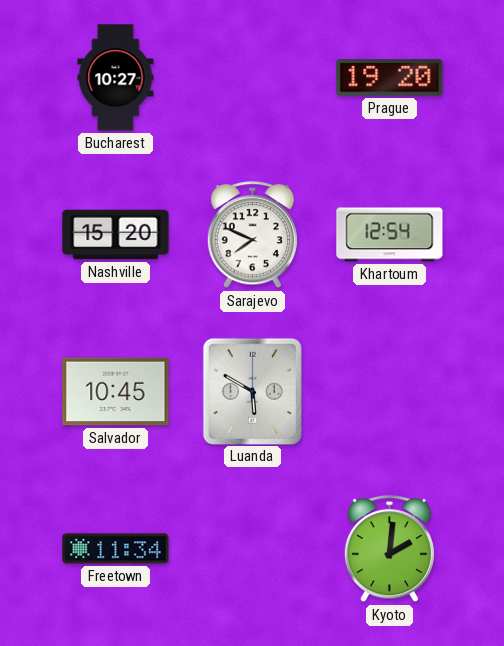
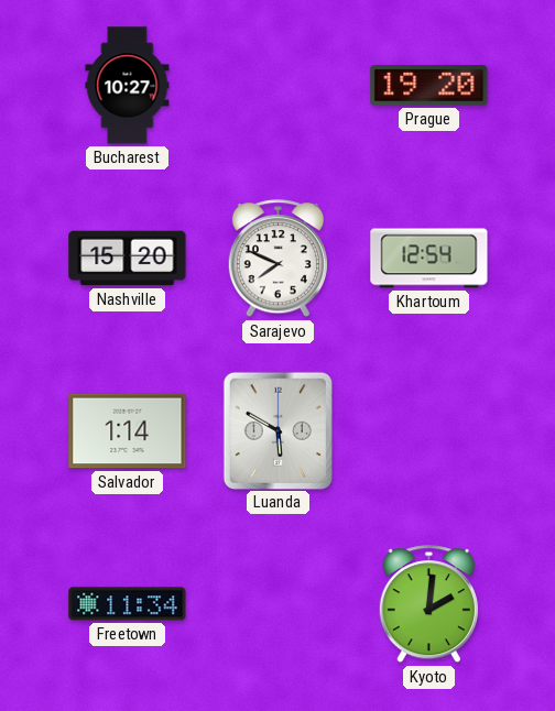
Salvador: 10:45 -> 1:14
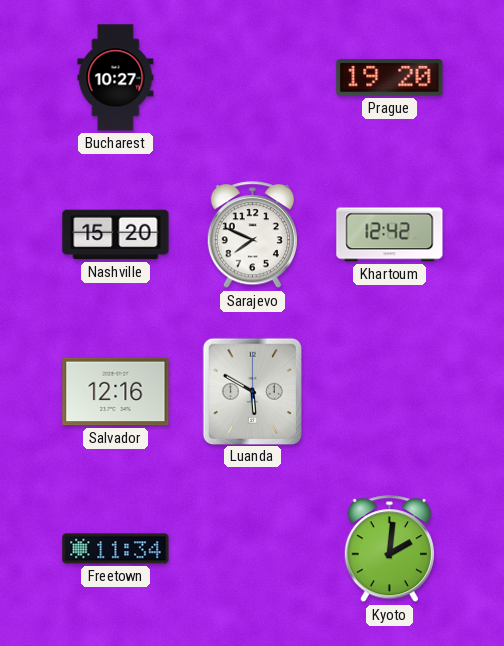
Khartoum: 12:54 -> 12:42
Salvador: 1:14 -> 12:16
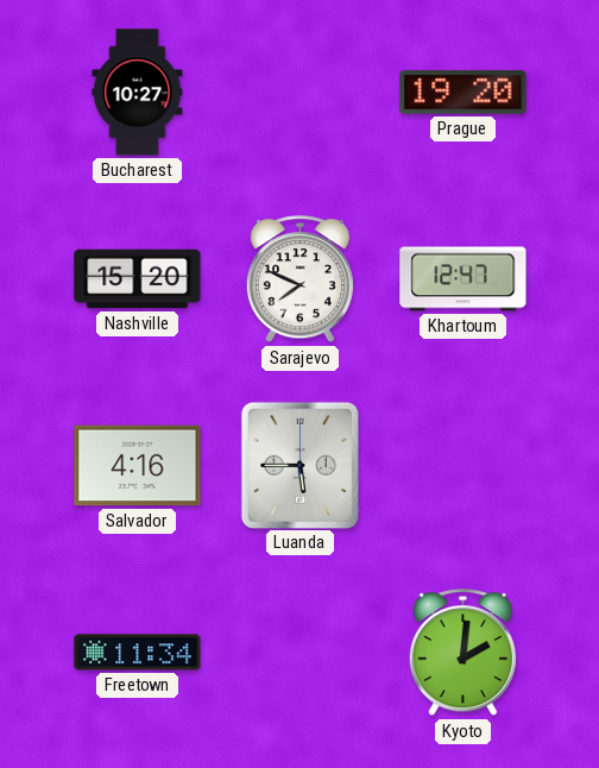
Khartoum: 12:42 -> 12:47
Salvador: 12:16 -> 4:16
Luanda: 5:50 -> 5:45
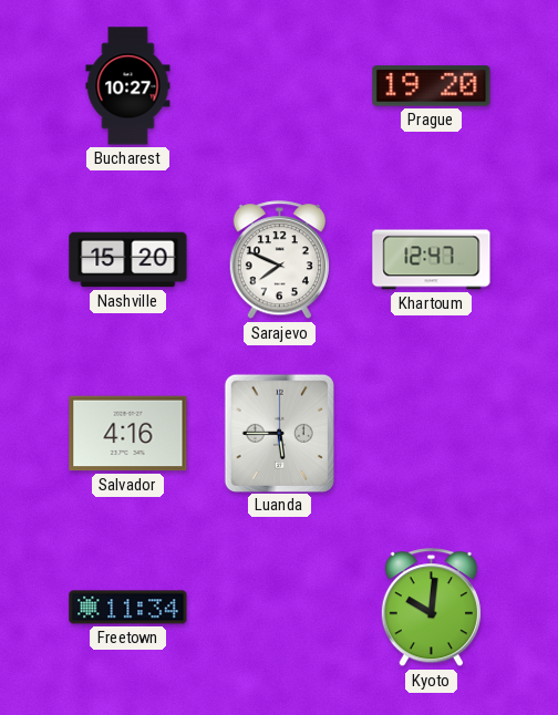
Kyoto: 2:01 -> 10:01
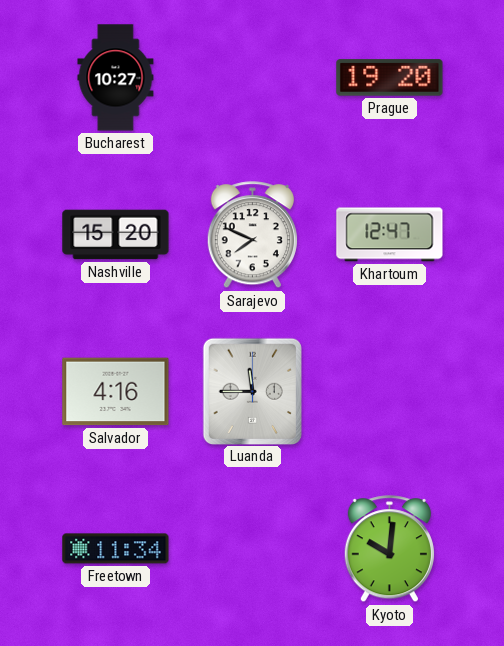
Luanda: 5:45 -> 11:45
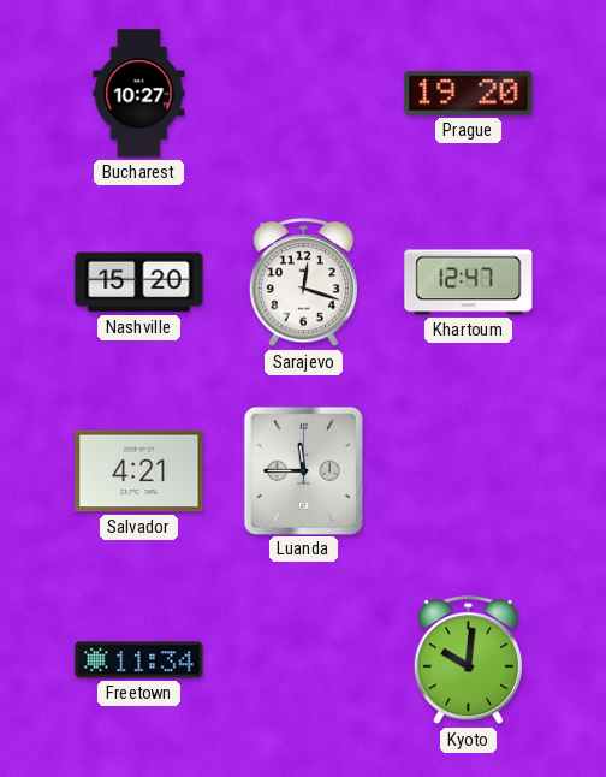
Sarajevo: 7:49 -> 12:18
Salvador: 4:16 -> 4:21
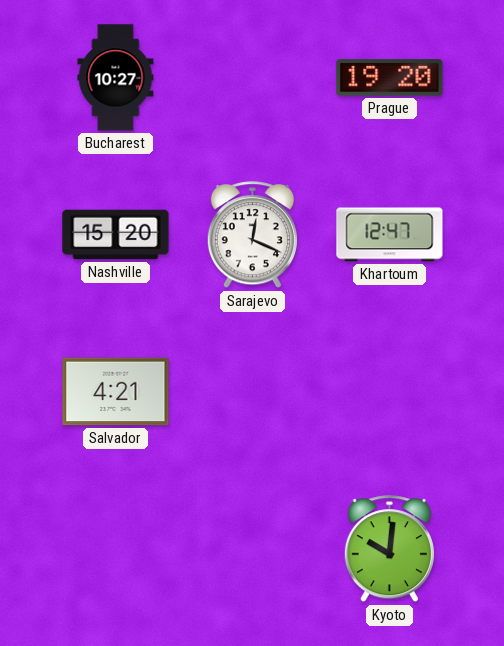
Sarajevo: 12:18 -> 12:19
Luanda: 11:45 -> none
Freetown: 11:34 -> none
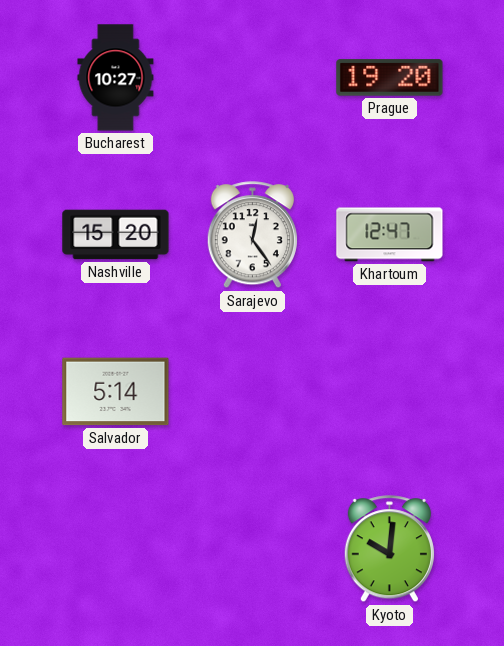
Sarajevo: 12:19 -> 12:24
Salvador: 4:21 -> 5:14
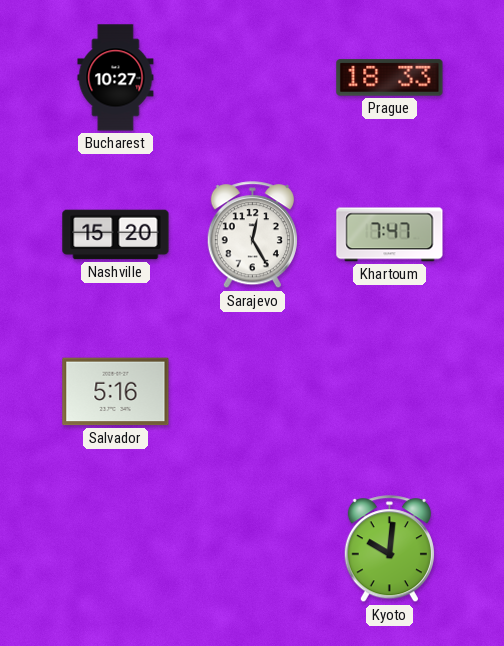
Prague: 19:20 -> 18:33
Sarajevo: 12:24 -> 12:25
Khartoum: 12:47 -> 7:47
Salvador: 5:14 -> 5:16
